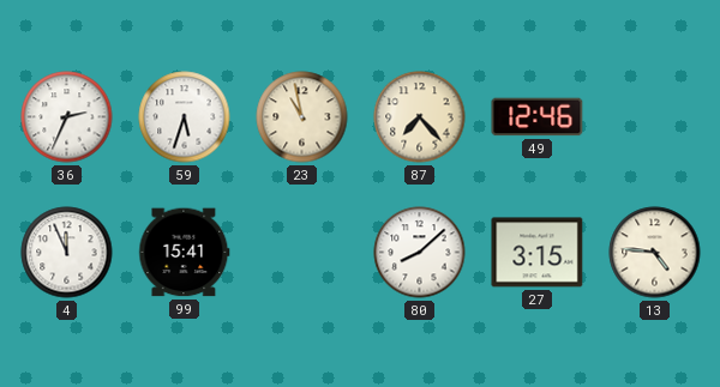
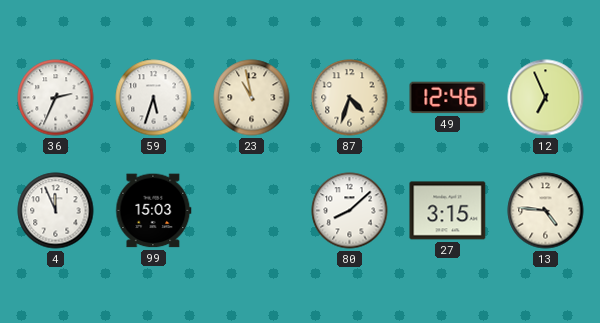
87: 7:23 -> 4:33
12: none -> 6:56
99: 15:41 -> 15:03
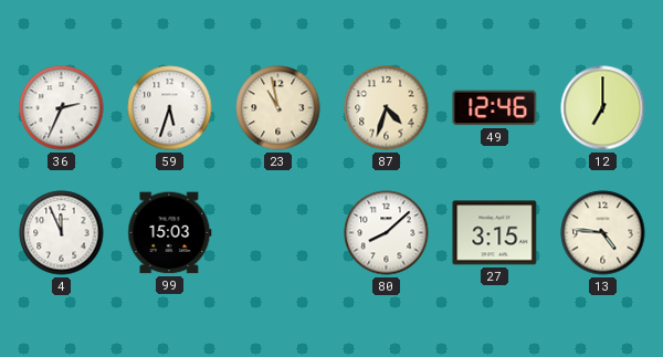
12: 6:56 -> 7:00
